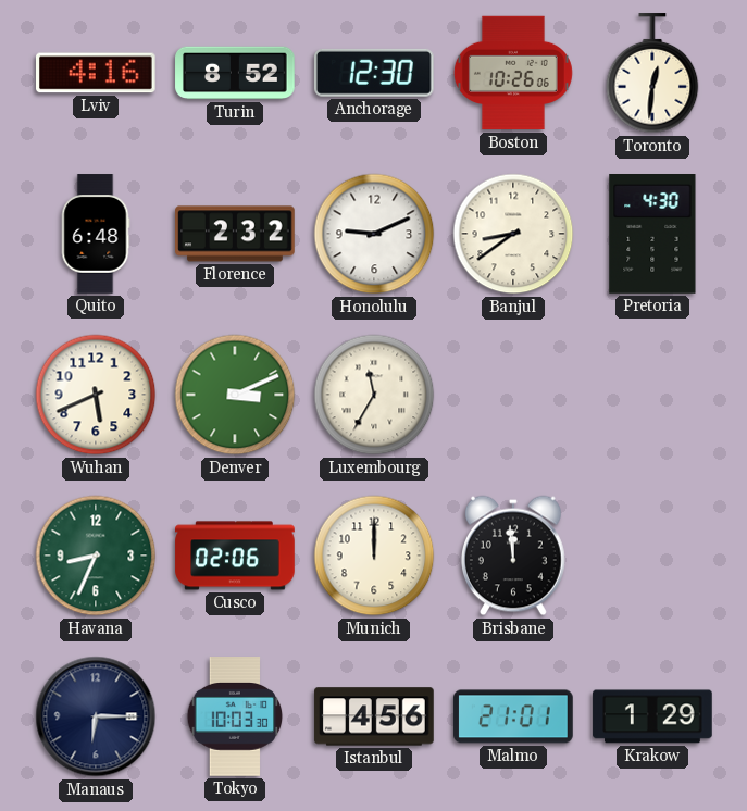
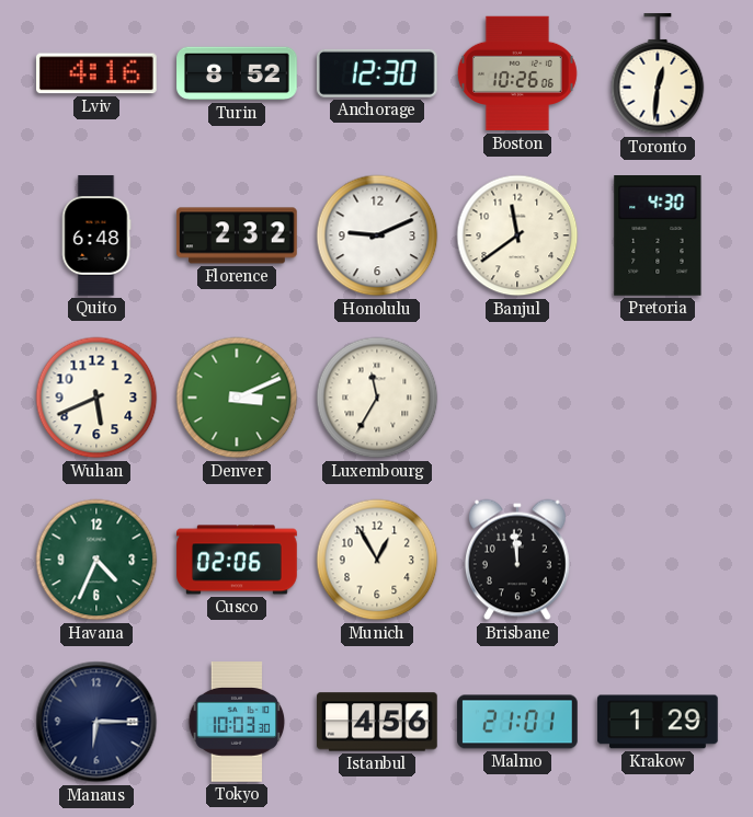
Banjul: 8:39 -> 11:39
Havana: 8:34 -> 4:34
Munich: 12:00 -> 12:55
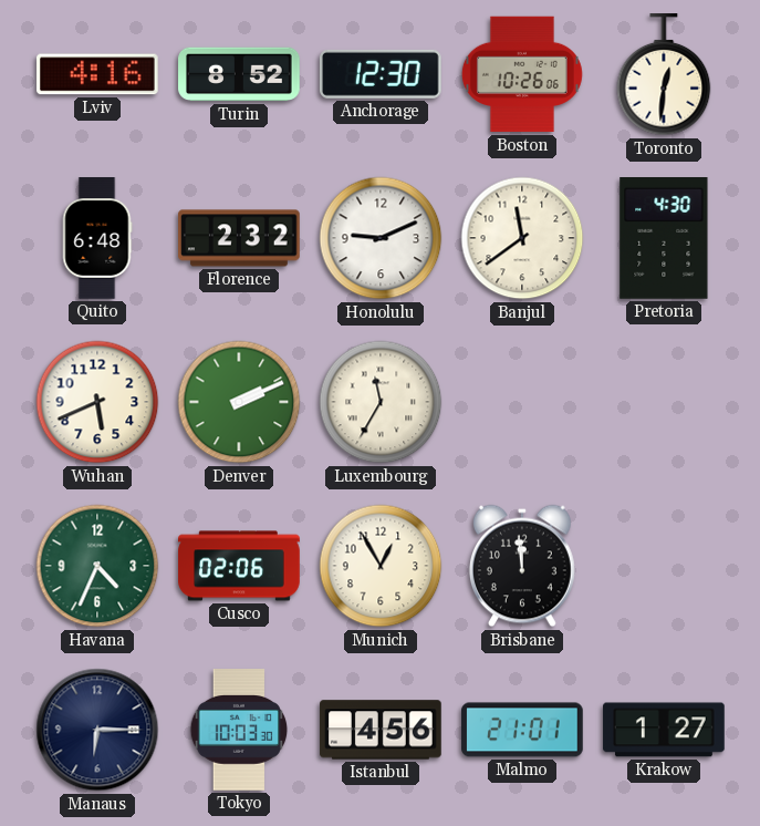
Denver: 3:11 -> 2:11
Krakow: 1:29 -> 1:27
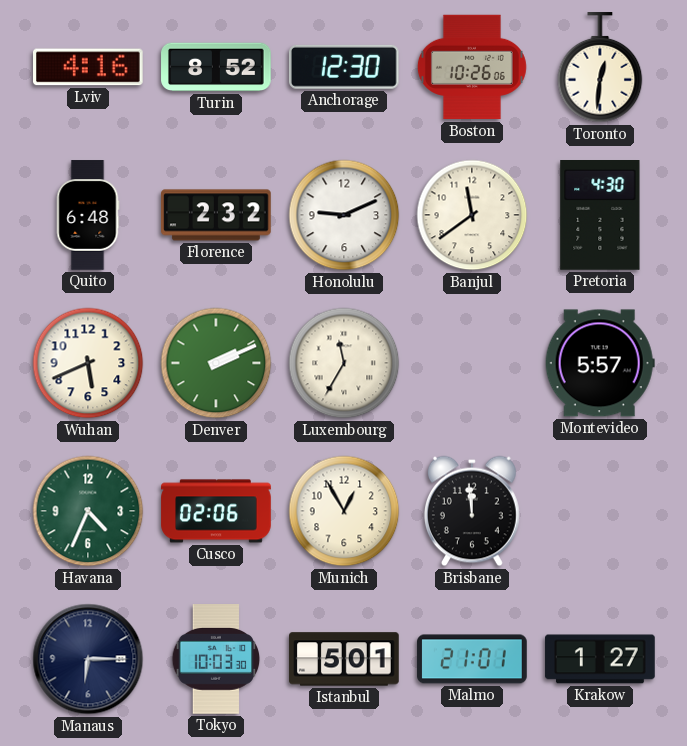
Montevideo: none -> 5:57
Istanbul: 4:56 -> 5:01
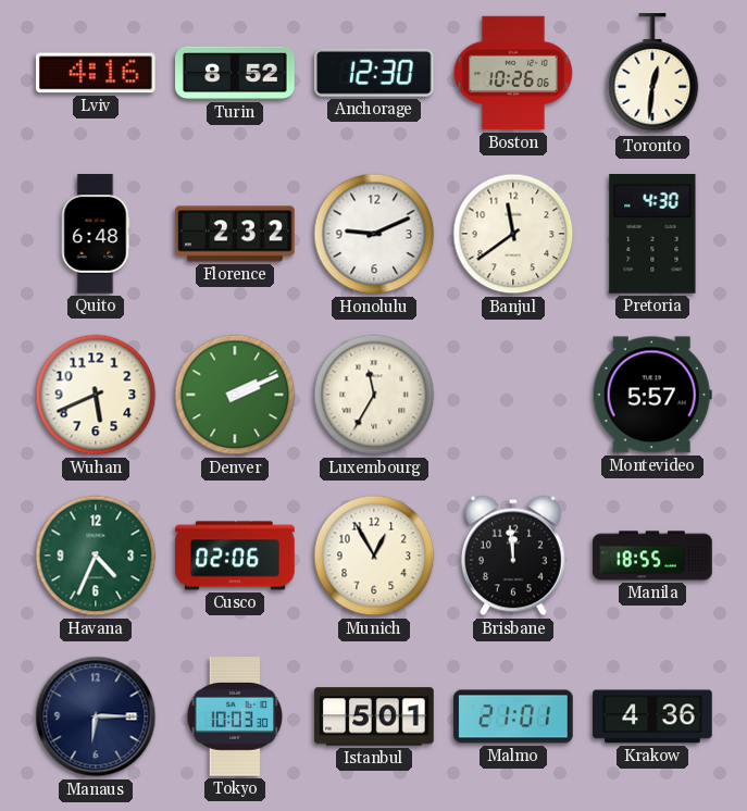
Manila: none -> 18:55
Krakow: 1:27 -> 4:36
